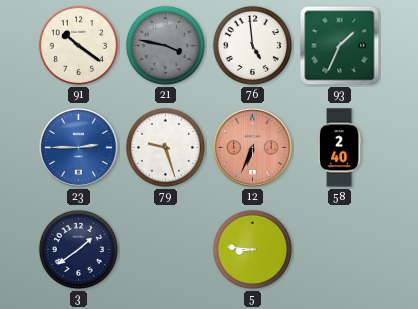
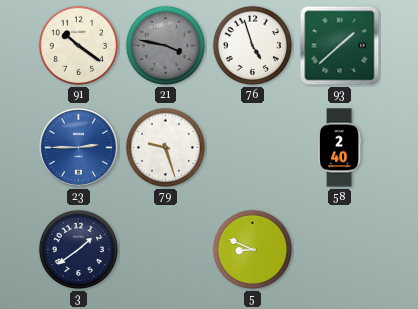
76: 4:59 -> 4:57
93: 1:34 -> 1:38
12: 6:34 -> none
5: 8:46 -> 8:49
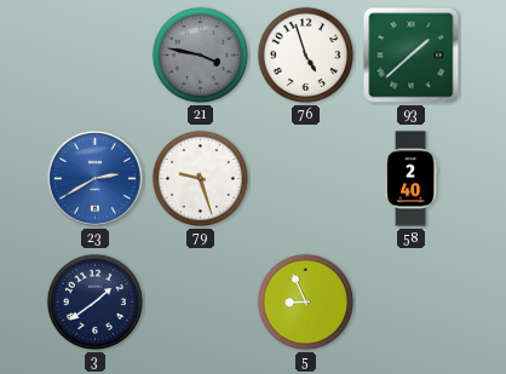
91: 10:21 -> none
23: 2:45 -> 2:40
5: 8:49 -> 8:56
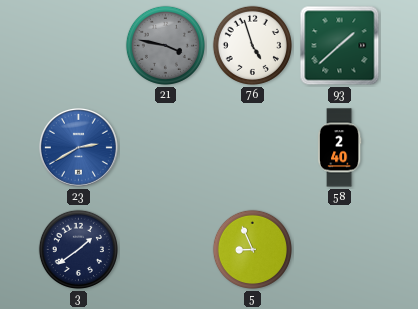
79: 9:27 -> none
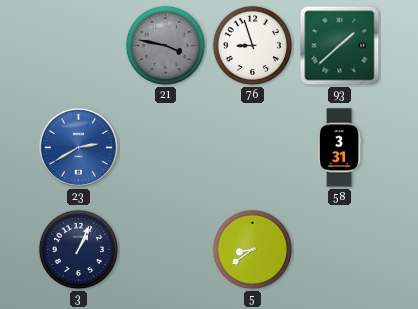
76: 4:57 -> 8:57
58: 2:40 -> 3:31
3: 1:39 -> 1:04
5: 8:56 -> 8:39
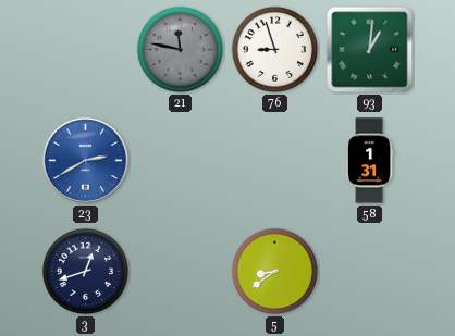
21: 3:47 -> 11:47
93: 1:38 -> 1:01
58: 3:31 -> 1:31
3: 1:04 -> 12:42
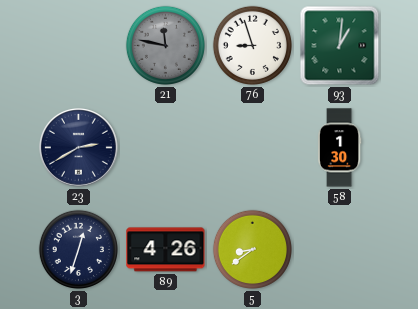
23 dial: blue -> navy
58: 1:31 -> 1:30
3: 12:42 -> 12:33
89: none -> 4:26
